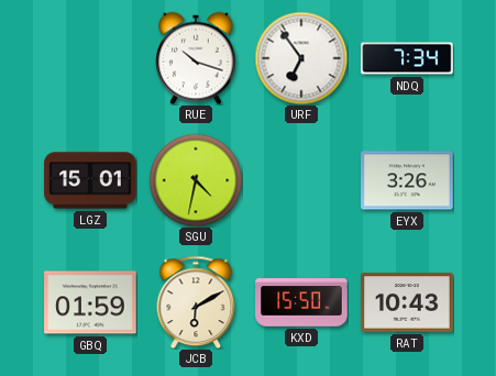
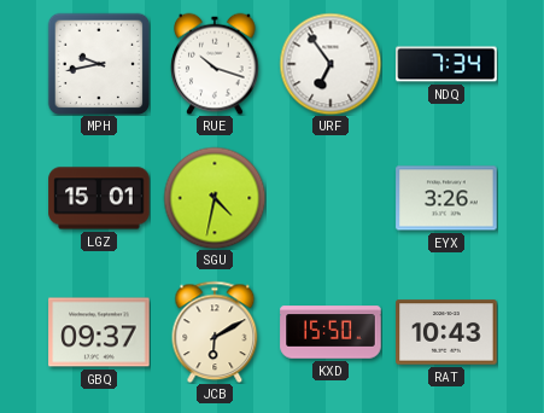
MPH: none -> 9:43
GBQ: 01:59 -> 09:37
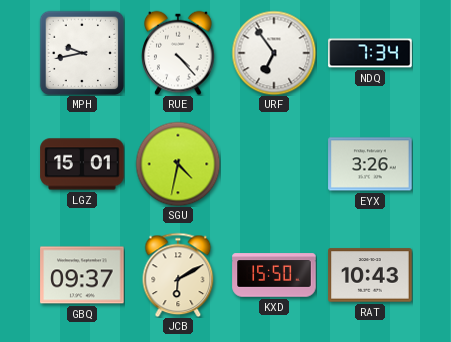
RUE: 10:18 -> 4:23
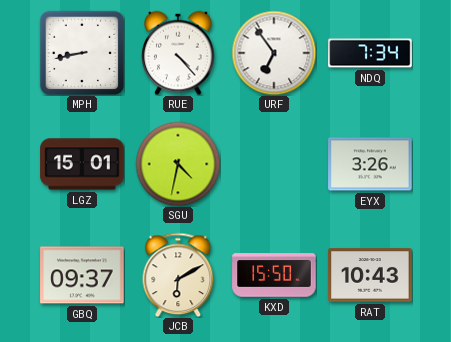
MPH: 9:43 -> 8:43
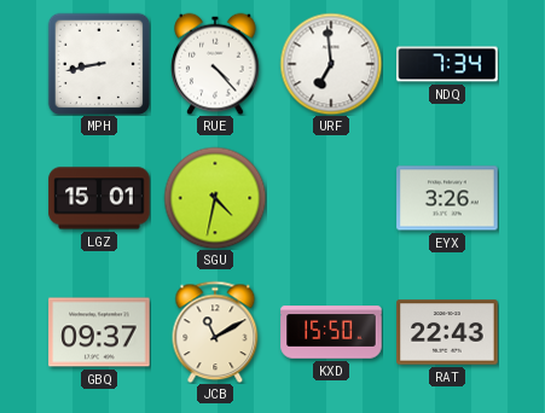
URF: 6:54 -> 6:59
JCB: 6:10 -> 11:10
RAT: 10:43 -> 22:43
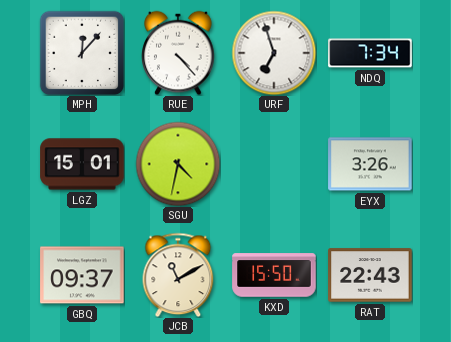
MPH: 8:43 -> 12:07
URF: 6:59 -> 6:57
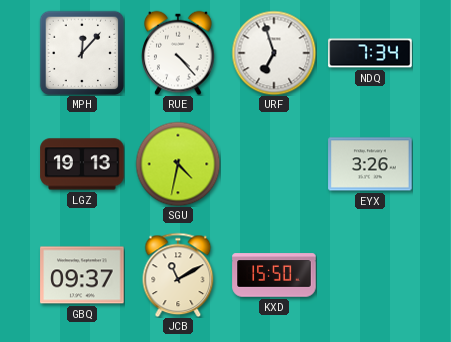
LGZ: 15:01 -> 19:13
RAT: 22:43 -> none
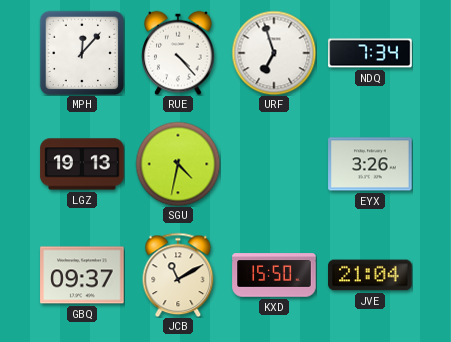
JVE: none -> 21:04
